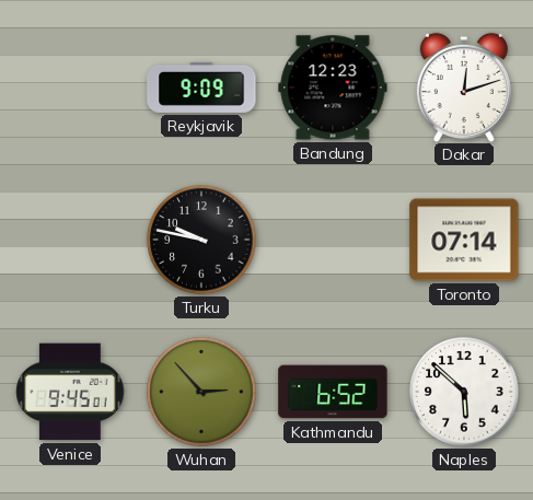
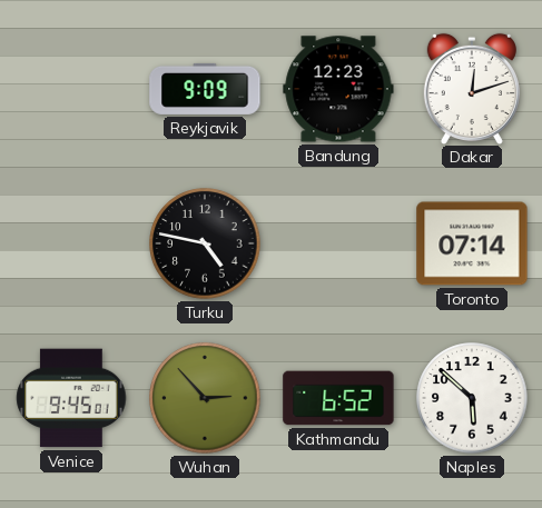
Turku: 9:47 -> 4:47
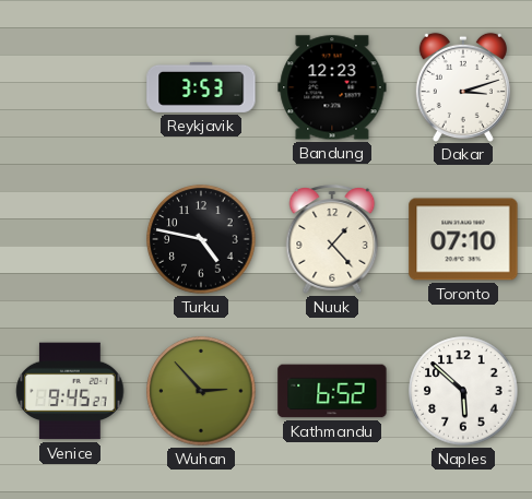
Reykjavik: 9:09 -> 3:53
Dakar: 12:12 -> 3:12
Nuuk: none -> 1:23
Toronto: 07:14 -> 07:10
Venice: 9:45:01 -> 9:45:27
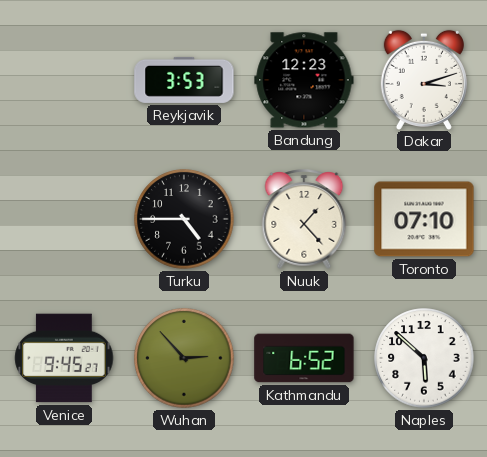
Turku: 4:47 -> 4:45
